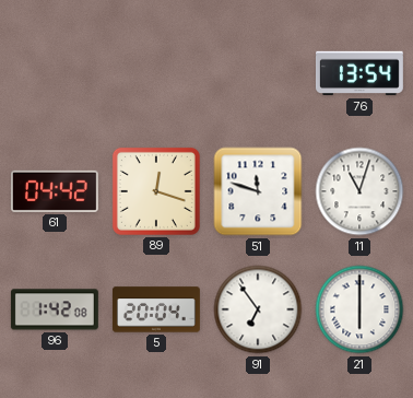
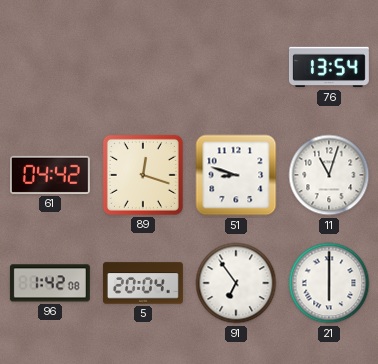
51: 11:48 -> 8:48
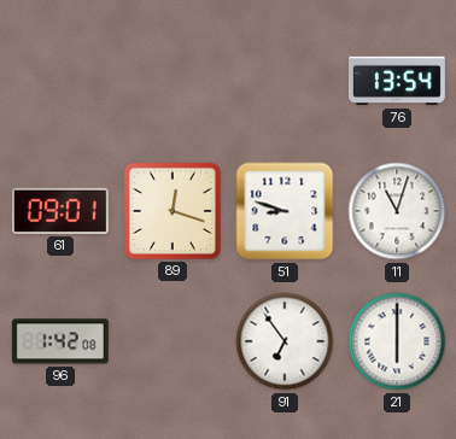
61: 04:42 -> 09:01
5: 20:04 -> none
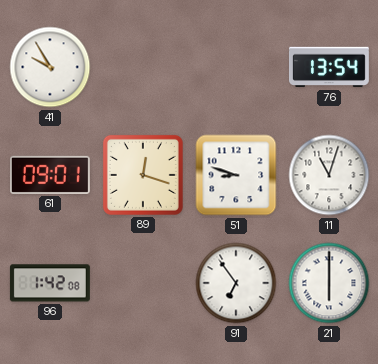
41: none -> 9:55
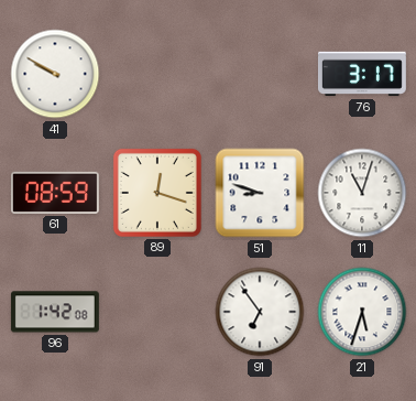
41: 9:55 -> 9:50
76: 13:54 -> 3:17
61: 09:01 -> 08:59
21: 6:00 -> 5:33
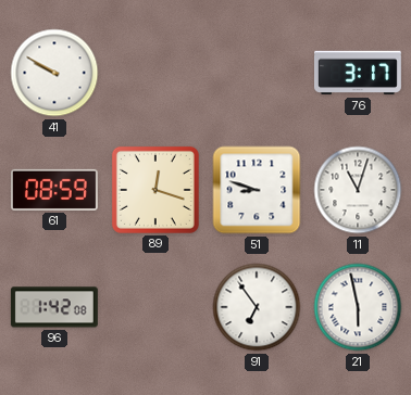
21: 5:33 -> 5:58
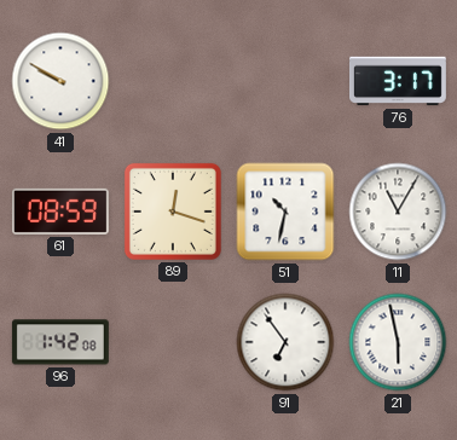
51: 8:48 -> 10:32
11: 11:03 -> 11:05
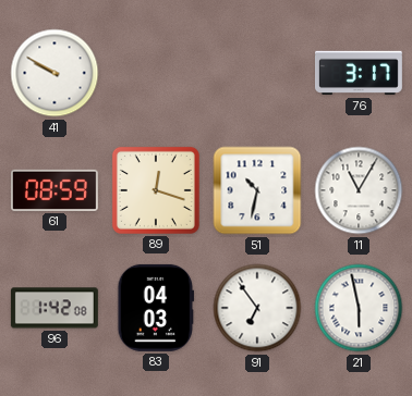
83: none -> 04:03
